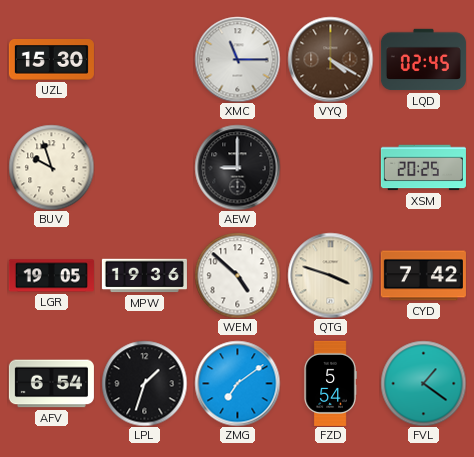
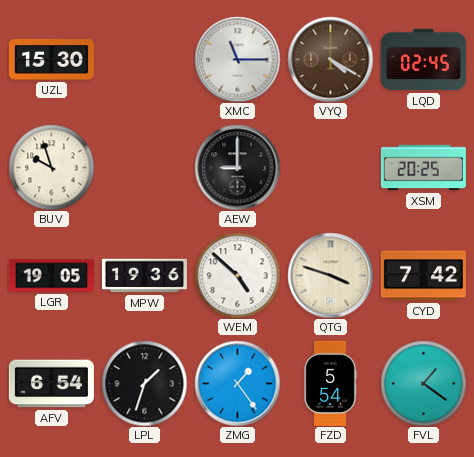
ZMG: 7:09 -> 1:24
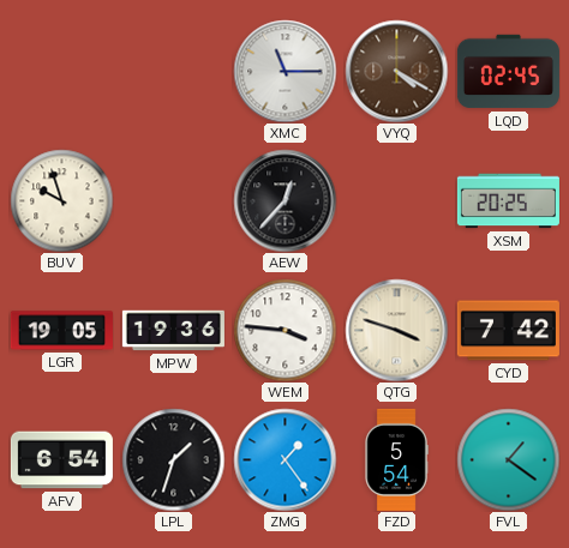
UZL: 15:30 -> none
AEW: 9:00 -> 12:37
WEM: 4:52 -> 3:46
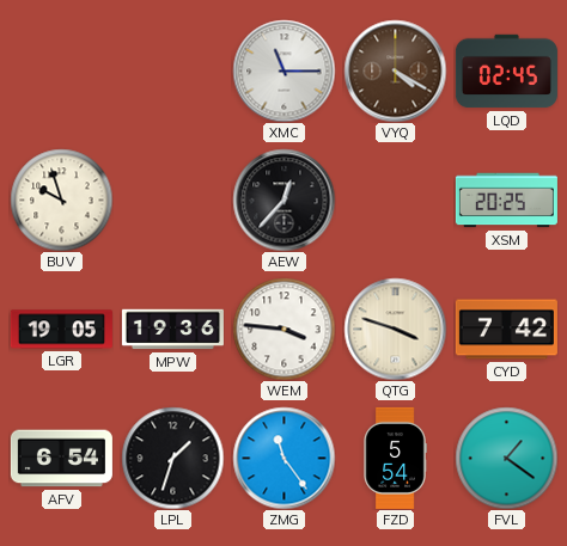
ZMG: 1:24 -> 11:24
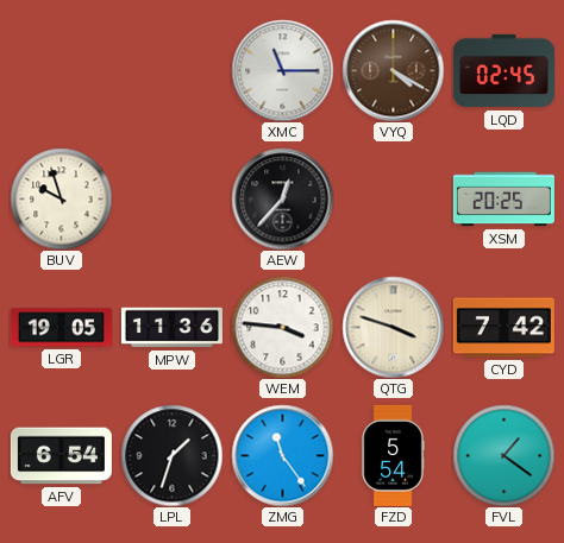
MPW: 19:36 -> 11:36
